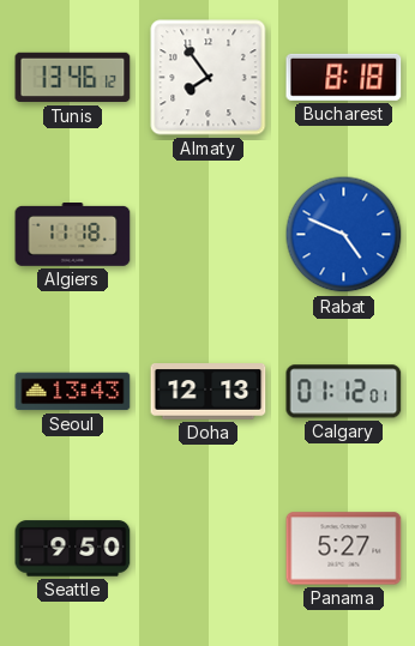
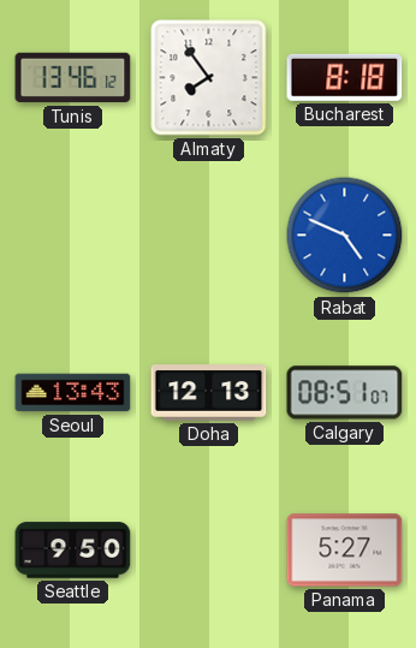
Algiers: 11:18 -> none
Calgary: 01:12 -> 08:51
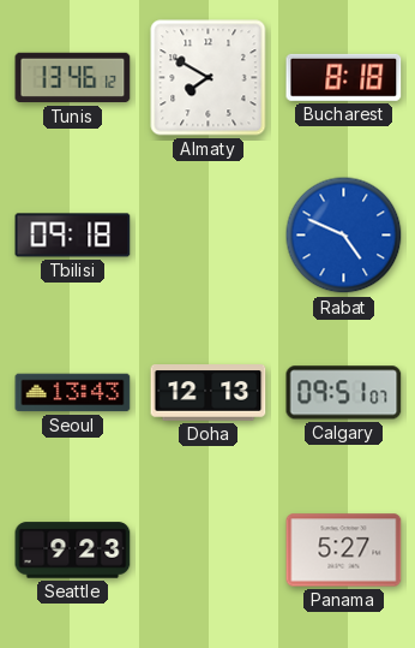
Almaty: 7:54 -> 7:50
Tbilisi: none -> 09:18
Calgary: 08:51 -> 09:51
Seattle: 9:50 -> 9:23
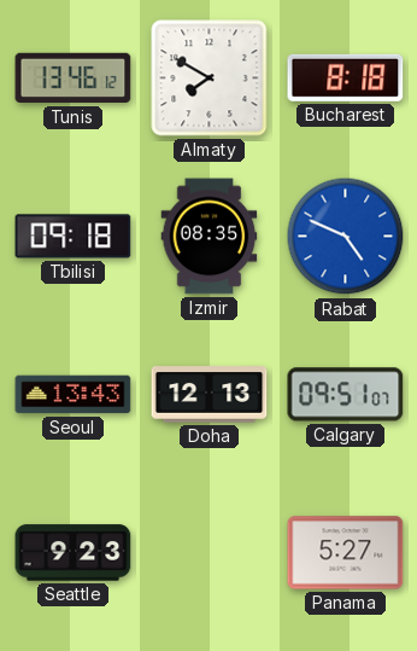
Izmir: none -> 08:35
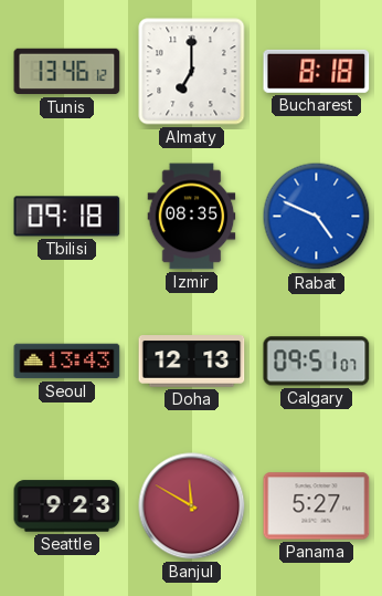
Almaty: 7:50 -> 7:00
Banjul: none -> 11:50
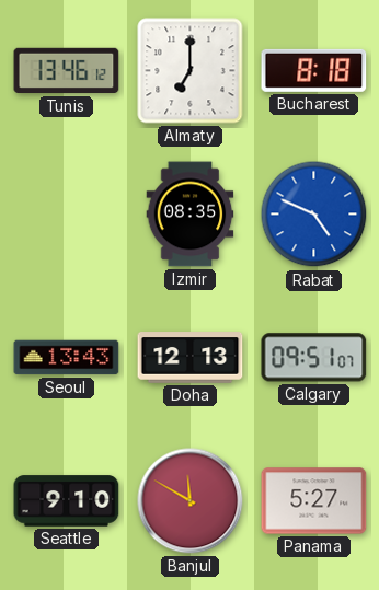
Tbilisi: 09:18 -> none
Seattle: 9:23 -> 9:10
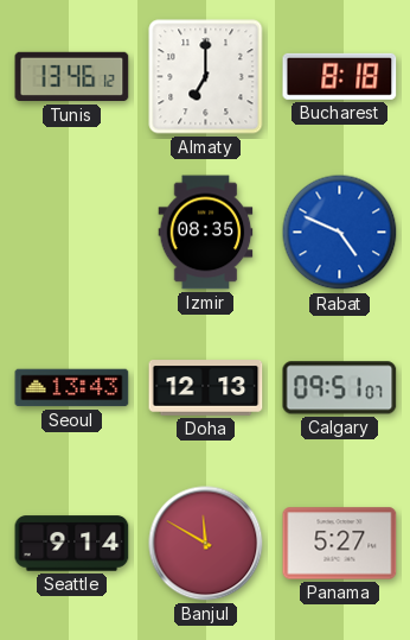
Seattle: 9:10 -> 9:14
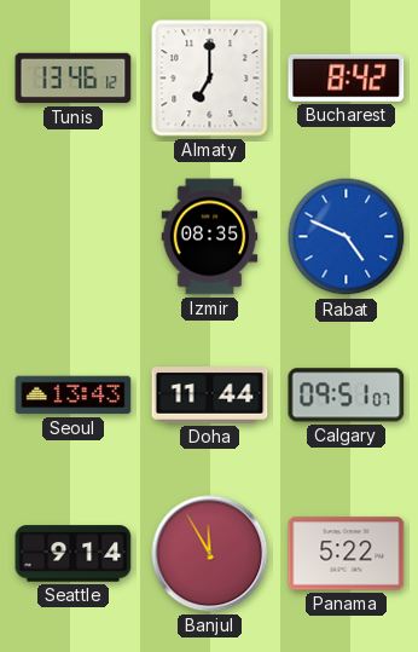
Bucharest: 8:18 -> 8:42
Doha: 12:13 -> 11:44
Banjul: 11:50 -> 11:55
Panama: 5:27 -> 5:22
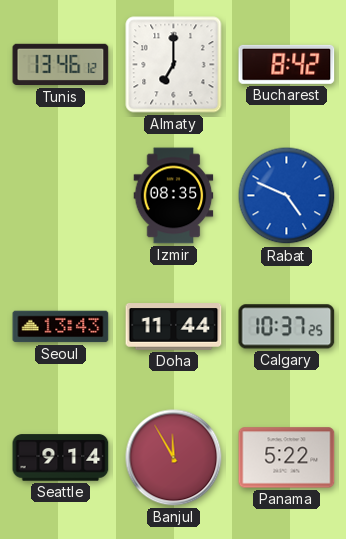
Calgary: 09:51 -> 10:37
